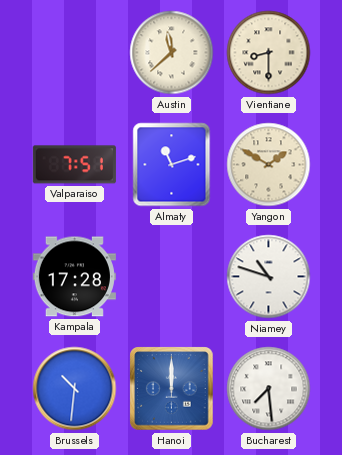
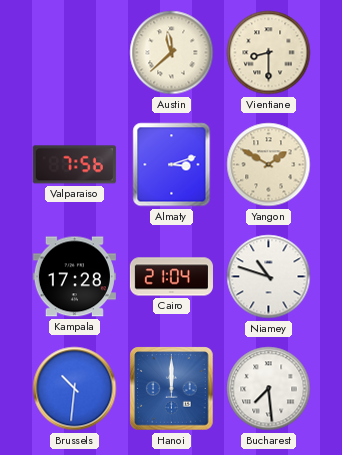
Valparaiso: 7:51 -> 7:56
Almaty: 11:12 -> 3:12
Cairo: none -> 21:04
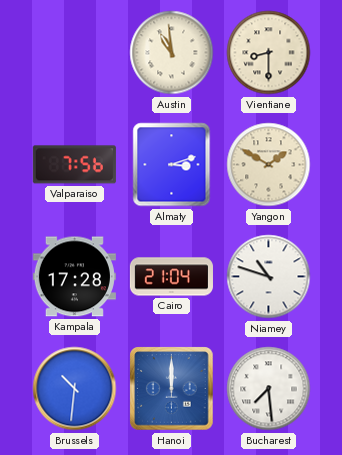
Austin: 11:38 -> 10:59
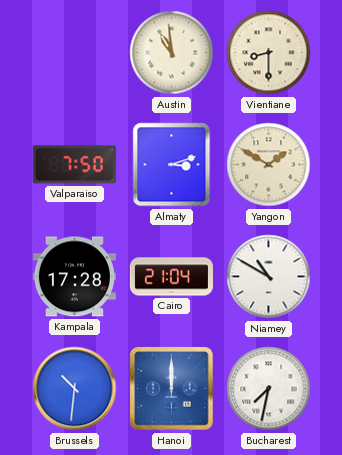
Valparaiso: 7:56 -> 7:50
Niamey: 10:48 -> 10:50
Bucharest: 7:29 -> 7:32
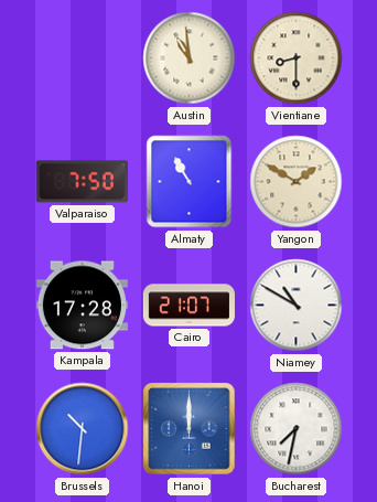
Almaty: 3:12 -> 10:55
Cairo: 21:04 -> 21:07
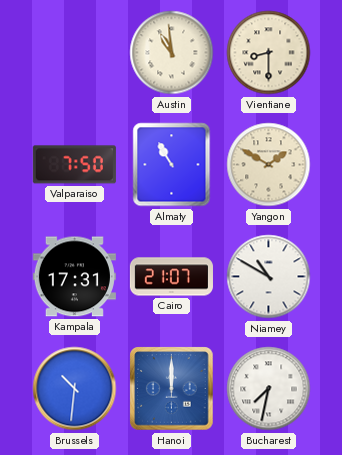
Kampala: 17:28 -> 17:31
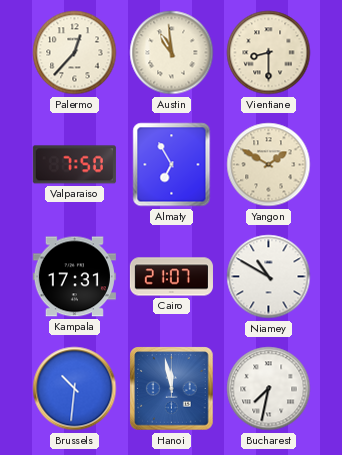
Palermo: none -> 12:37
Almaty: 10:55 -> 6:55
Hanoi: 12:00 -> 11:58
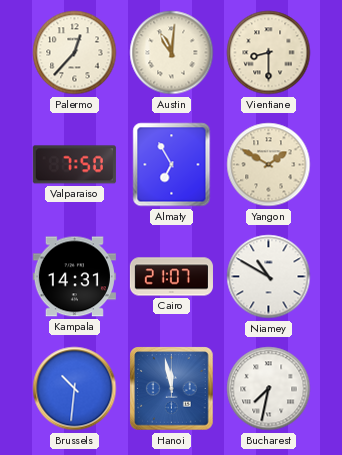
Austin: 10:59 -> 11:01
Kampala: 17:31 -> 14:31
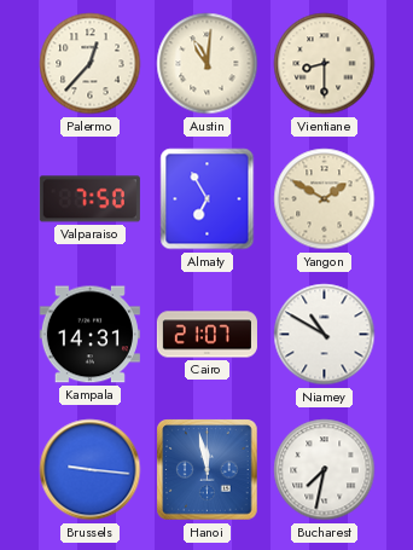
Brussels: 10:31 -> 9:16
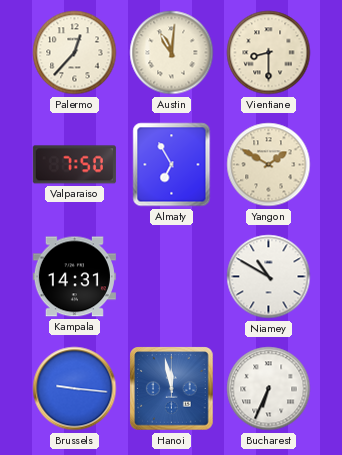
Cairo: 21:07 -> none
Bucharest: 7:32 -> 6:34
